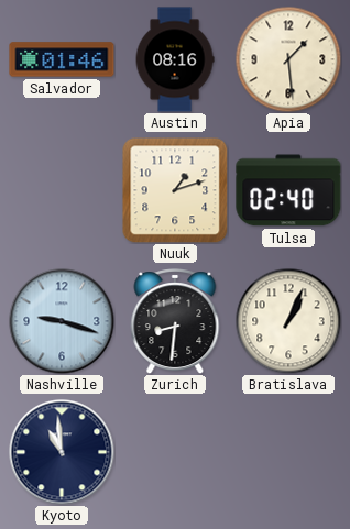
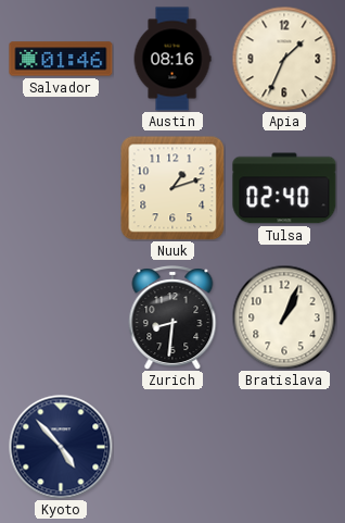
Apia: 1:29 -> 1:34
Nashville: 9:18 -> none
Kyoto: 10:59 -> 4:53
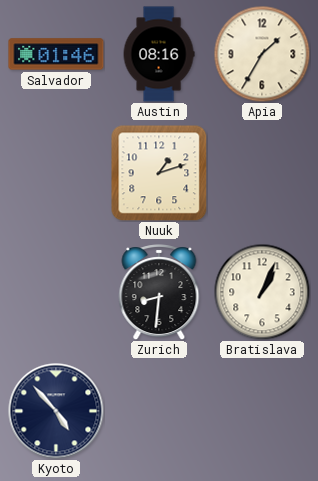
Apia: 1:34 -> 1:35
Tulsa: 02:40 -> none
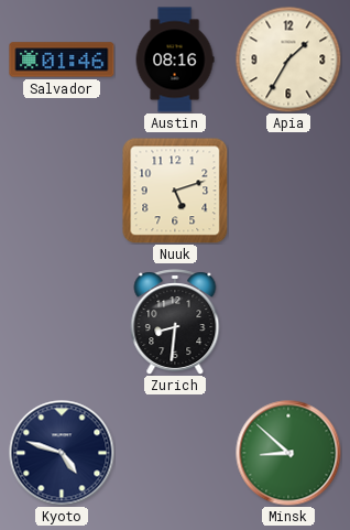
Nuuk: 1:12 -> 5:12
Bratislava: 1:04 -> none
Kyoto: 4:53 -> 4:48
Minsk: none -> 8:52
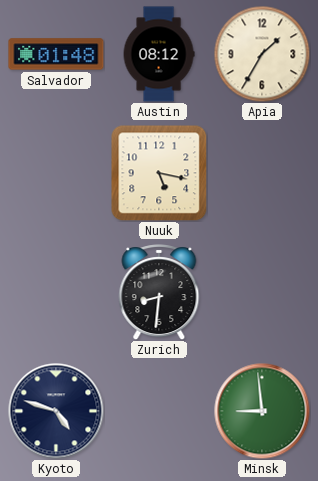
Salvador: 01:46 -> 01:48
Austin: 08:16 -> 08:12
Nuuk: 5:12 -> 5:17
Minsk: 8:52 -> 8:59
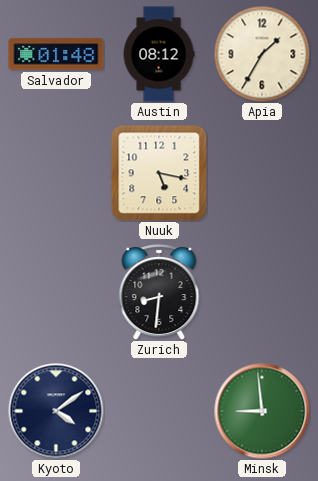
Kyoto: 4:48 -> 4:09
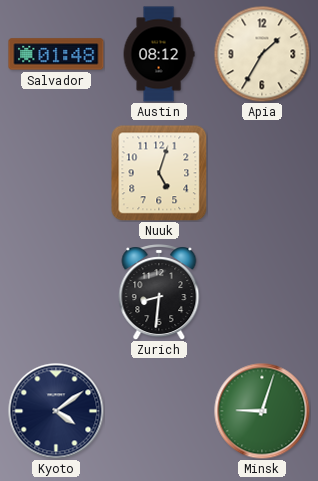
Nuuk: 5:17 -> 5:03
Minsk: 8:59 -> 9:03
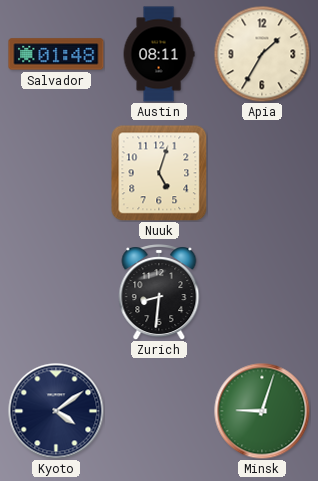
Austin: 08:12 -> 08:11
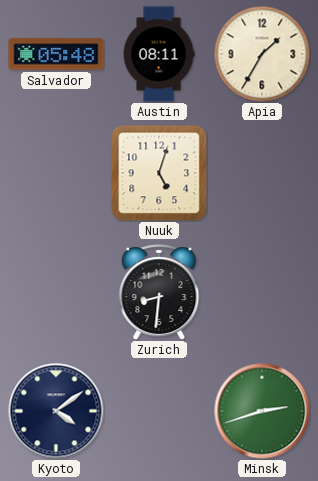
Salvador: 01:48 -> 05:48
Minsk: 9:03 -> 2:42
